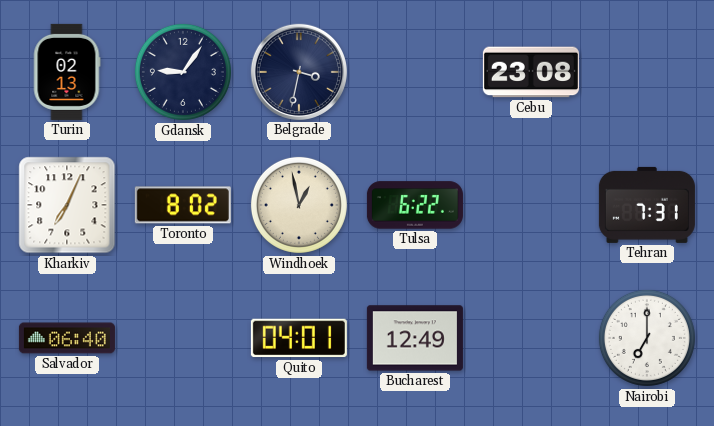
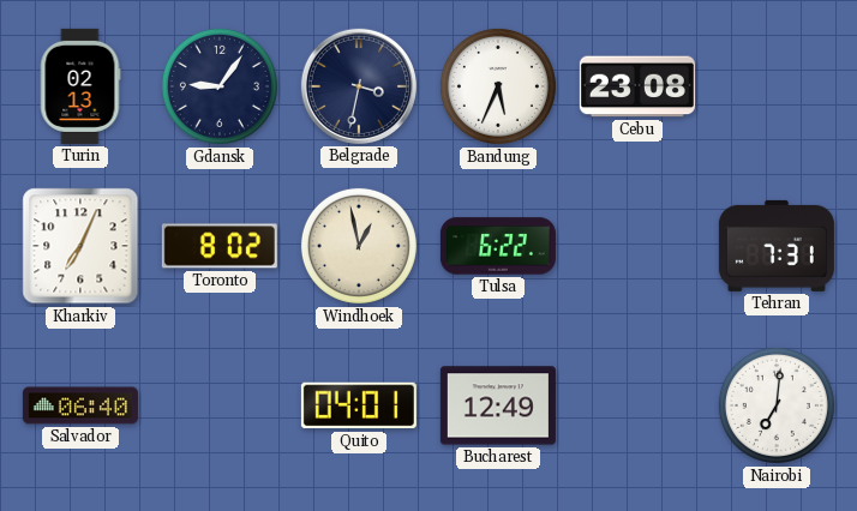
Bandung: none -> 5:34
Nairobi: 7:00 -> 7:01
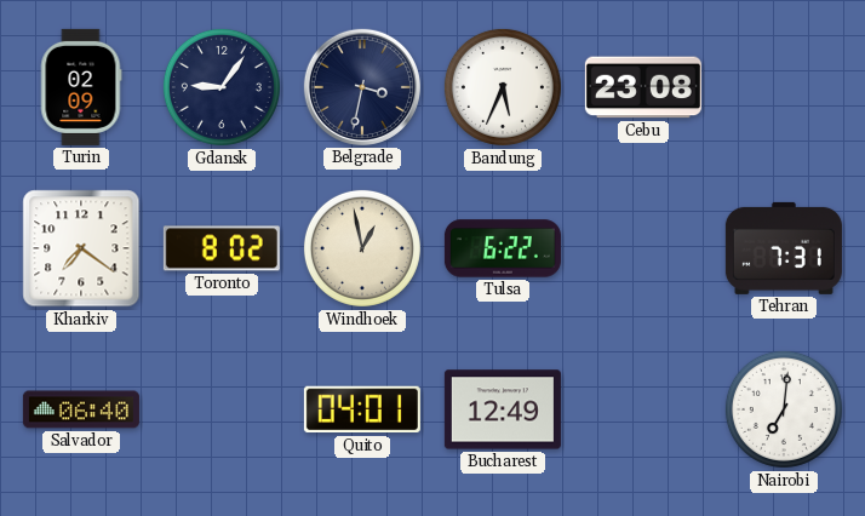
Turin: 02:13 -> 02:09
Kharkiv: 7:04 -> 7:21
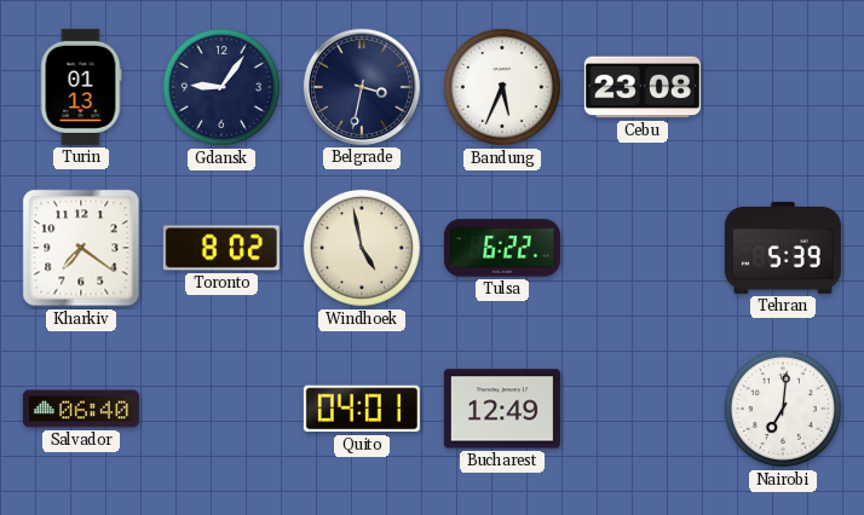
Turin: 02:09 -> 01:13
Windhoek: 12:58 -> 4:58
Tehran: 7:31 -> 5:39
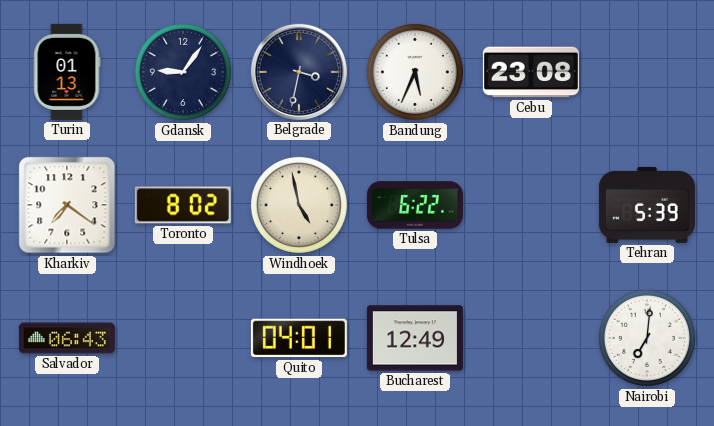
Salvador: 06:40 -> 06:43
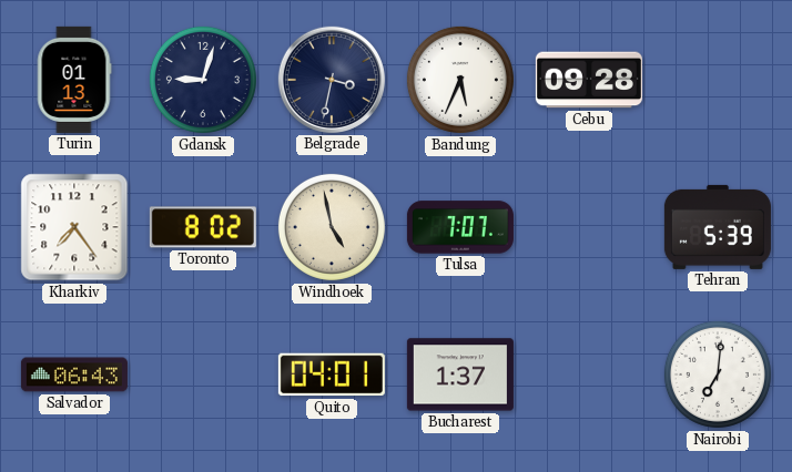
Gdansk: 9:06 -> 9:03
Cebu: 23:08 -> 09:28
Kharkiv: 7:21 -> 7:24
Tulsa: 6:22 -> 7:07
Bucharest: 12:49 -> 1:37
